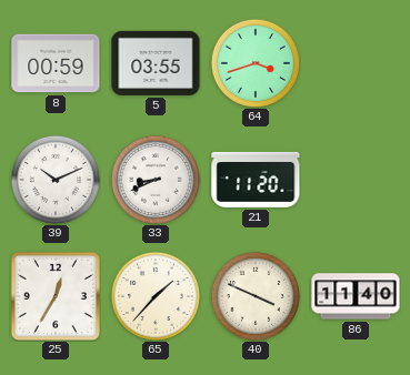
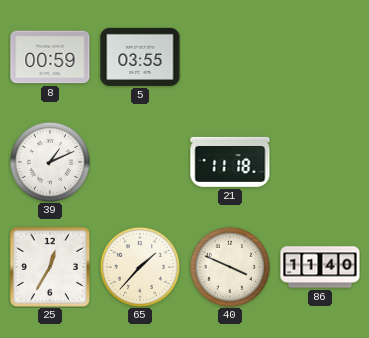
64: 3:42 -> none
39: 10:11 -> 1:11
33: 8:41 -> none
21: 11:20 -> 11:18
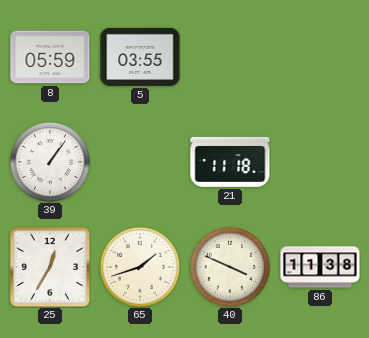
8: 00:59 -> 05:59
39: 1:11 -> 1:06
65: 1:37 -> 1:42
86: 11:40 -> 11:38
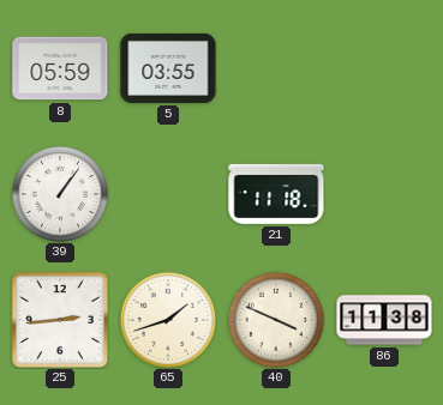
25: 12:35 -> 2:44
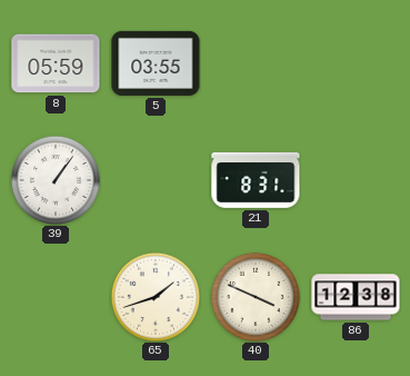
21: 11:18 -> 8:31
25: 2:44 -> none
86: 11:38 -> 12:38
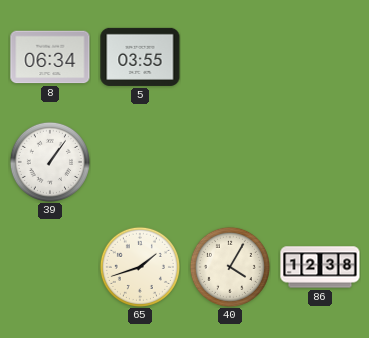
8: 05:59 -> 06:34
21: 8:31 -> none
40: 3:49 -> 4:05
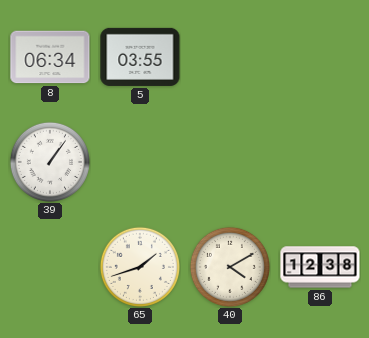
40: 4:05 -> 4:10
